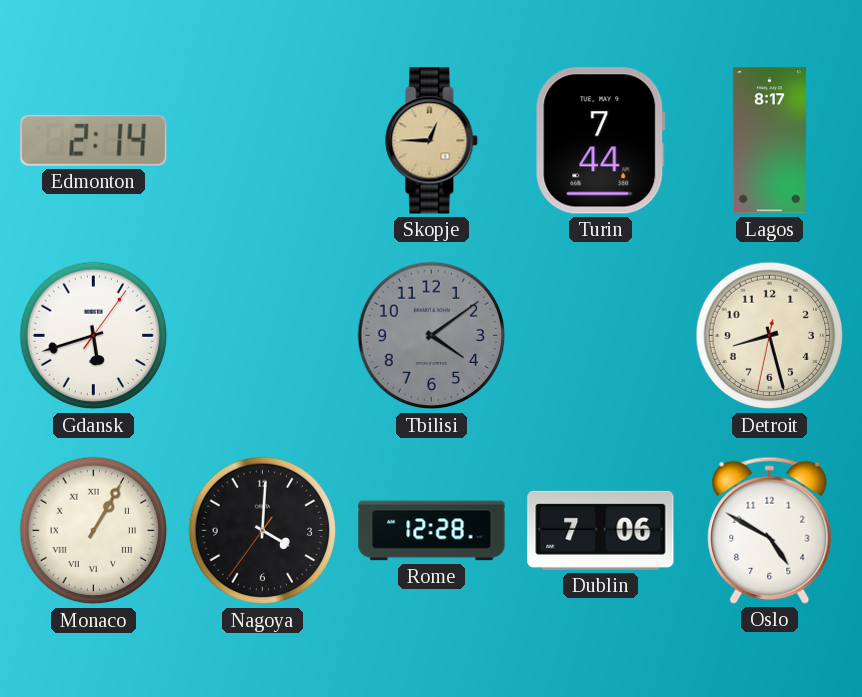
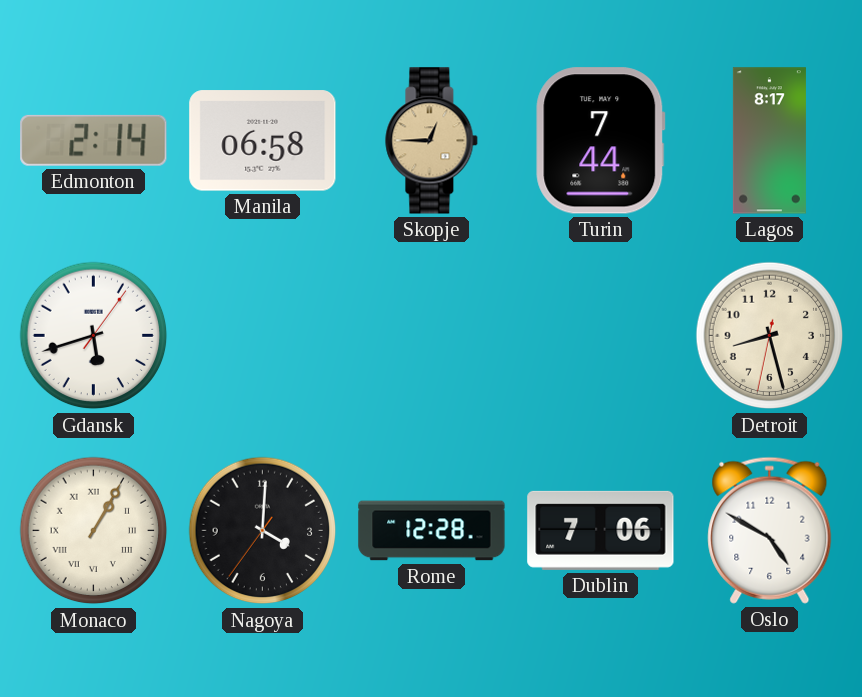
Manila: none -> 06:58
Tbilisi: 4:09 -> none
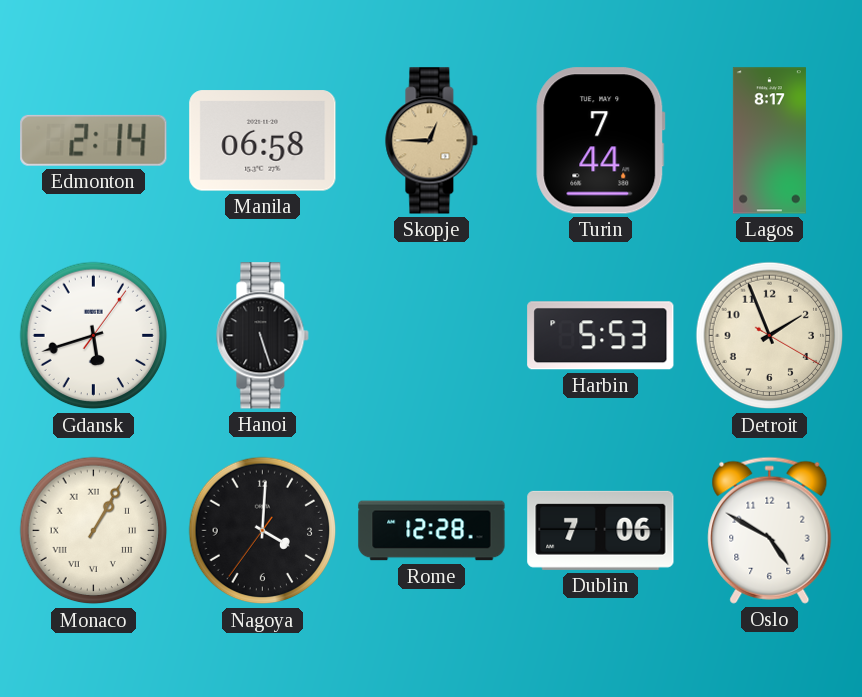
Hanoi: none -> 5:27
Harbin: none -> 5:53
Detroit: 8:27 -> 1:56
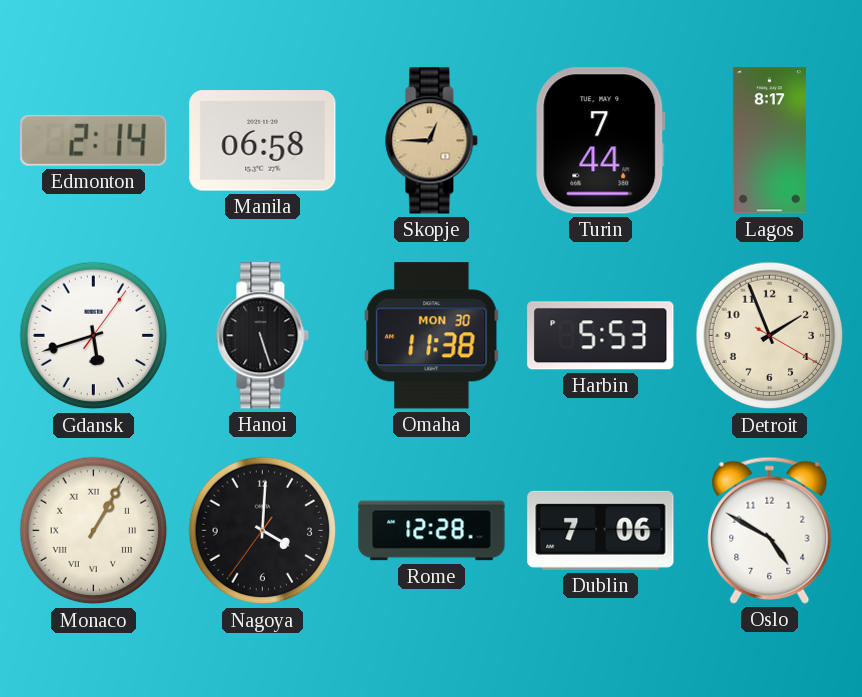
Omaha: none -> 11:38
